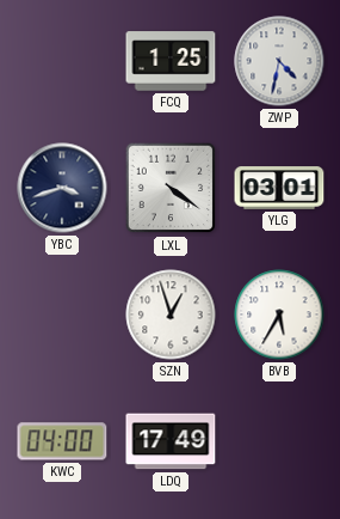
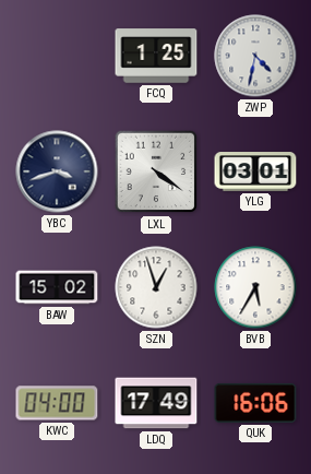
BAW: none -> 15:02
QUK: none -> 16:06
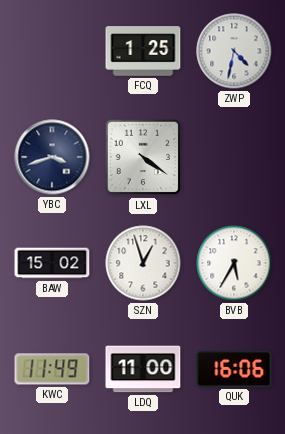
YLG: 03:01 -> none
KWC: 04:00 -> 11:49
LDQ: 17:49 -> 11:00
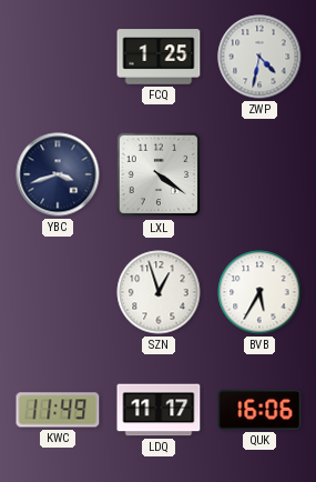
BAW: 15:02 -> none
LDQ: 11:00 -> 11:17
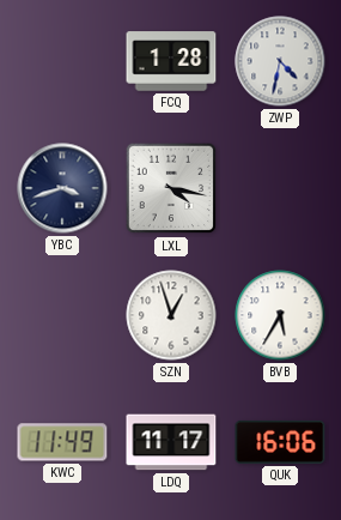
FCQ: 1:25 -> 1:28
LXL: 4:21 -> 4:17
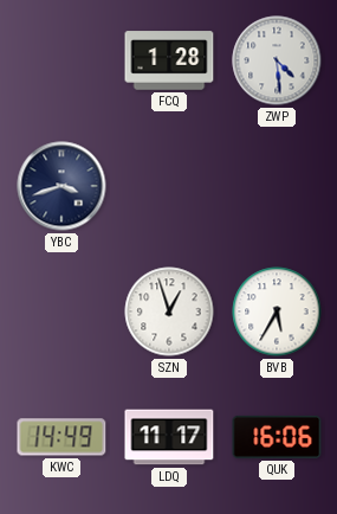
ZWP: 4:32 -> 4:29
LXL: 4:17 -> none
KWC: 11:49 -> 14:49
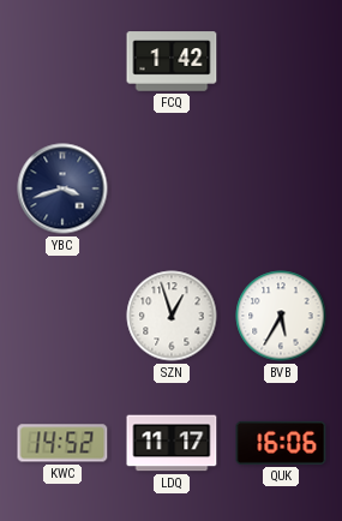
FCQ: 1:28 -> 1:42
ZWP: 4:29 -> none
KWC: 14:49 -> 14:52
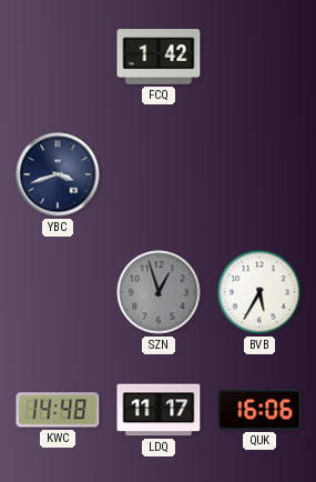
SZN dial: white -> grey
KWC: 14:52 -> 14:48
